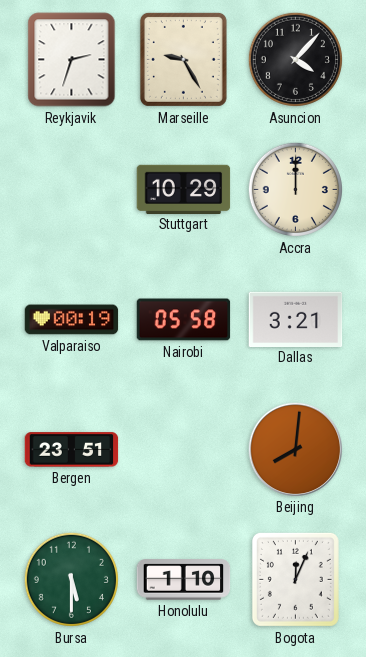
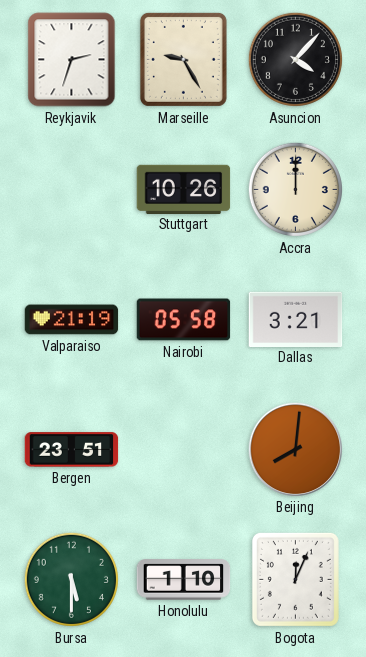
Stuttgart: 10:29 -> 10:26
Valparaiso: 00:19 -> 21:19
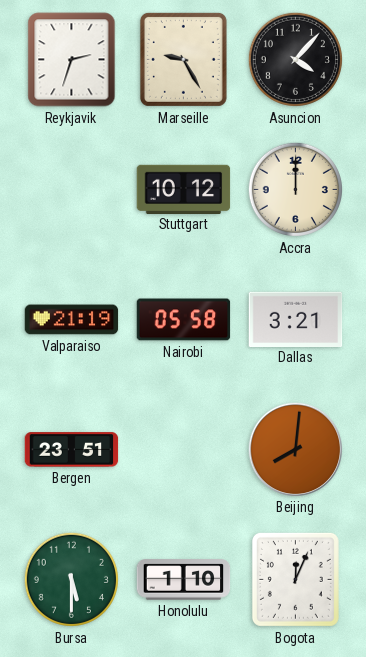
Stuttgart: 10:26 -> 10:12
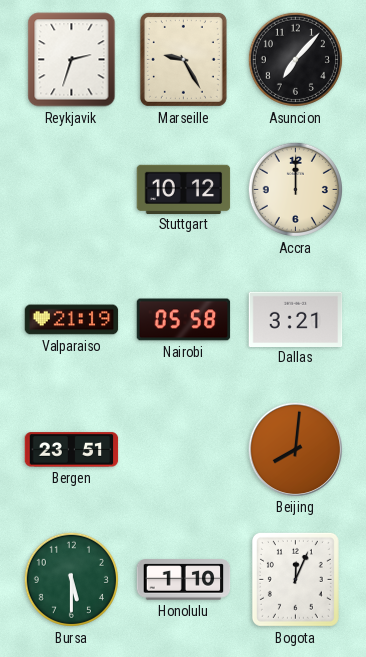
Asuncion: 4:07 -> 7:07
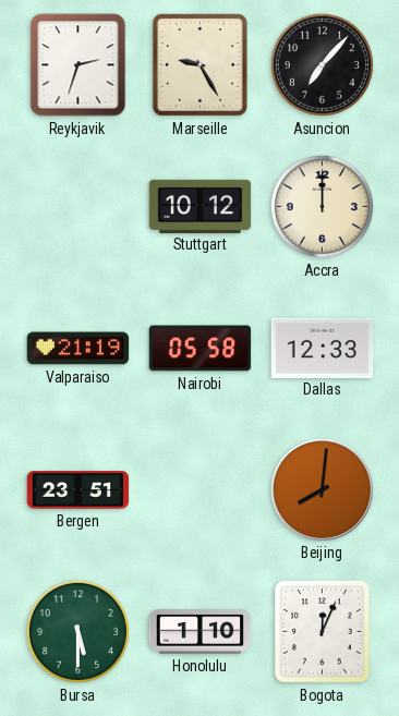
Dallas: 3:21 -> 12:33
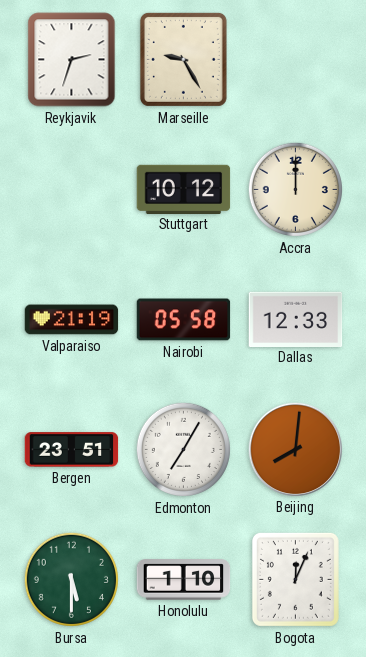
Asuncion: 7:07 -> none
Edmonton: none -> 7:05
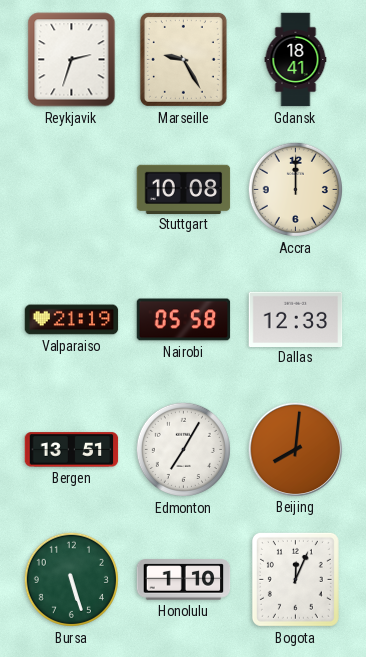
Gdansk: none -> 18:41
Stuttgart: 10:12 -> 10:08
Bergen: 23:51 -> 13:51
Bursa: 5:30 -> 5:27
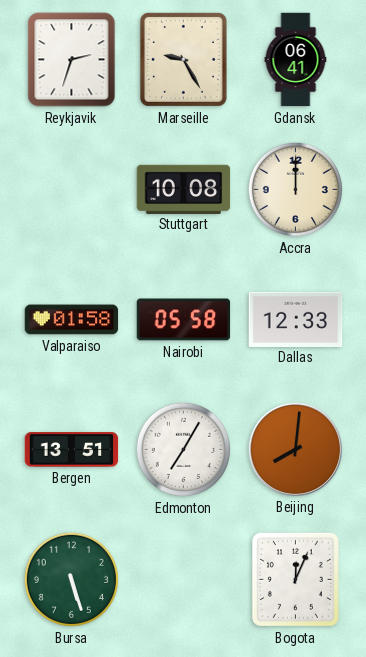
Gdansk: 18:41 -> 06:41
Valparaiso: 21:19 -> 01:58
Honolulu: 1:10 -> none
